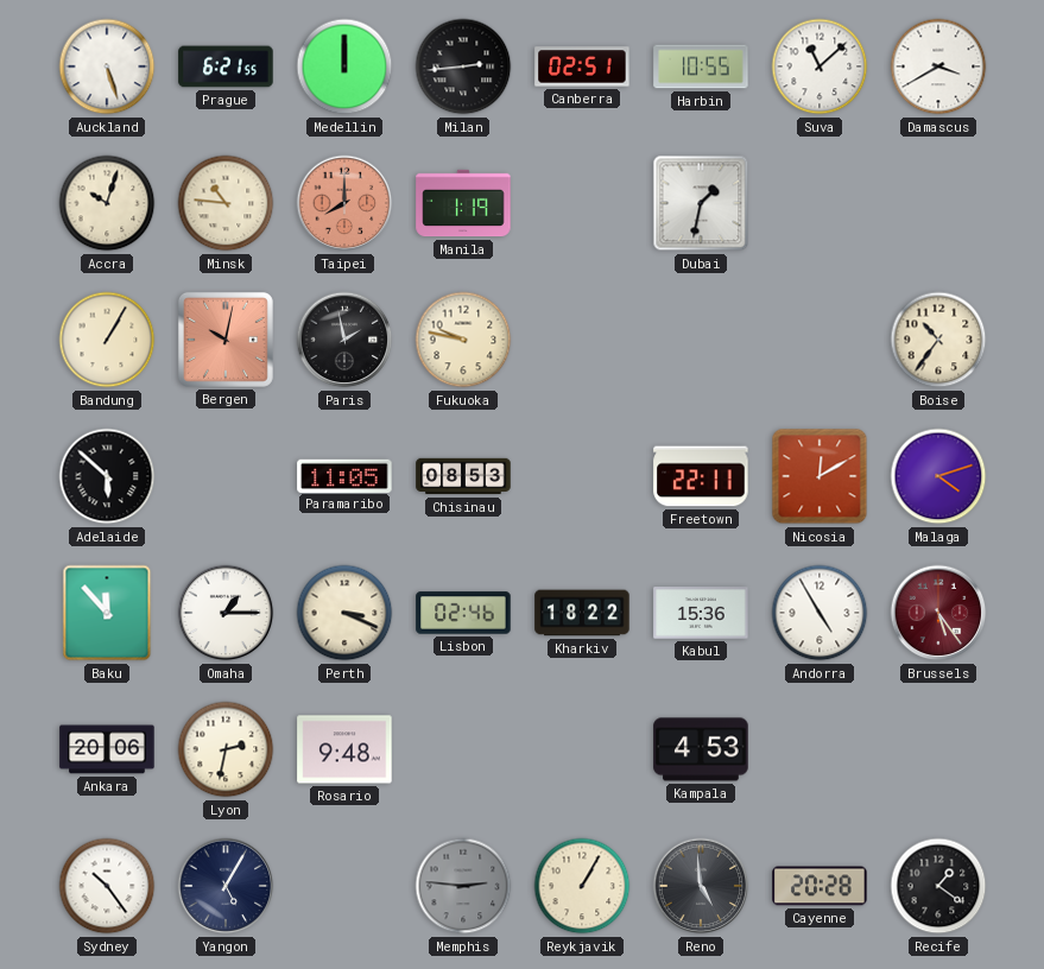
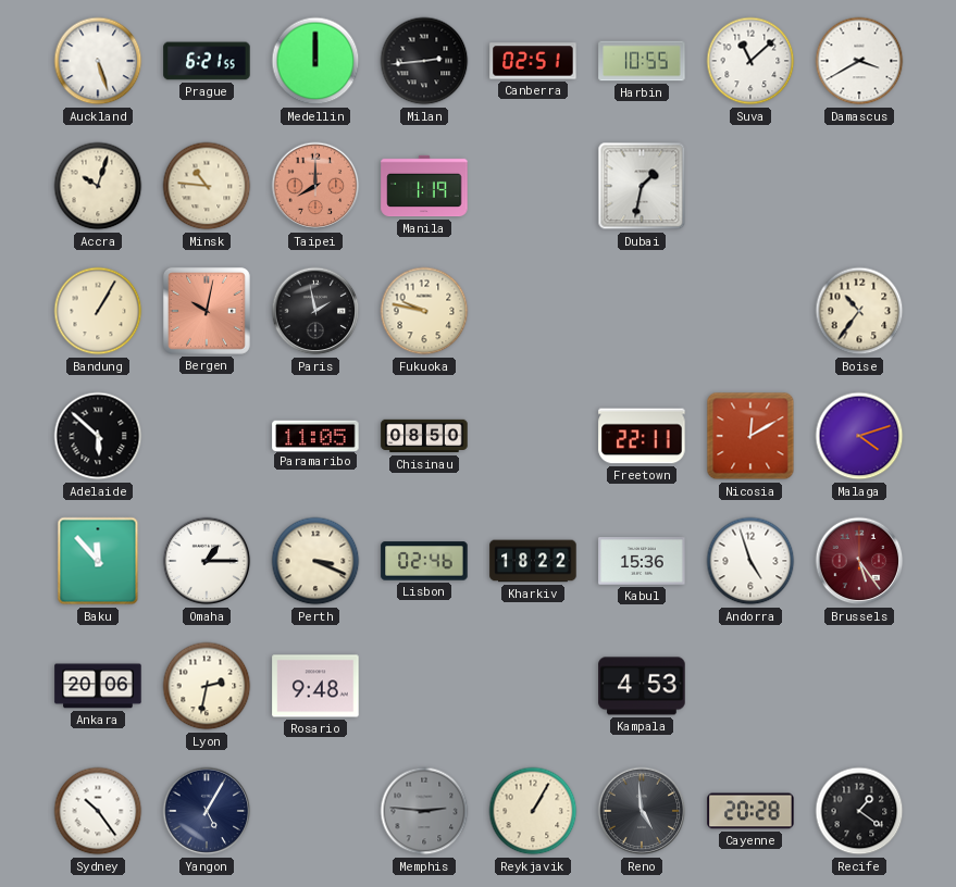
Chisinau: 08:53 -> 08:50
Andorra: 4:55 -> 4:57
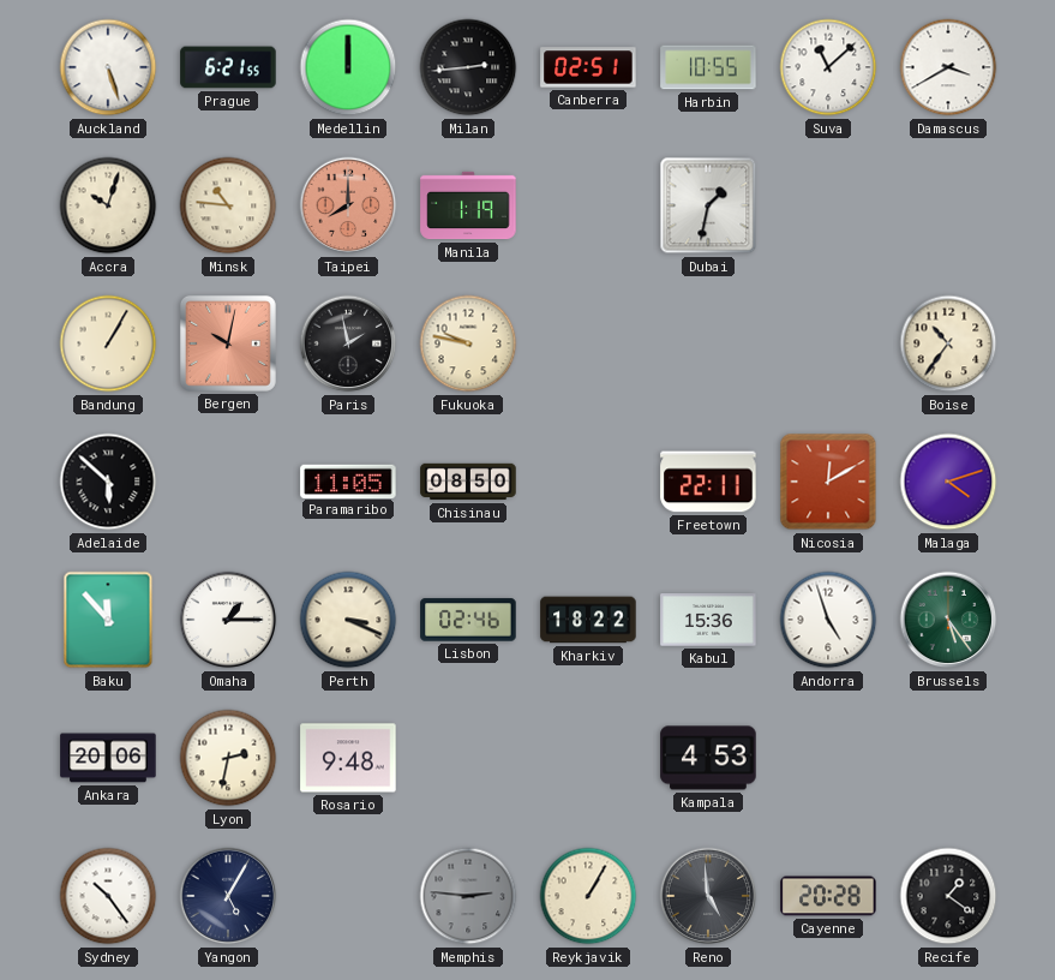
Brussels dial: burgundy -> green
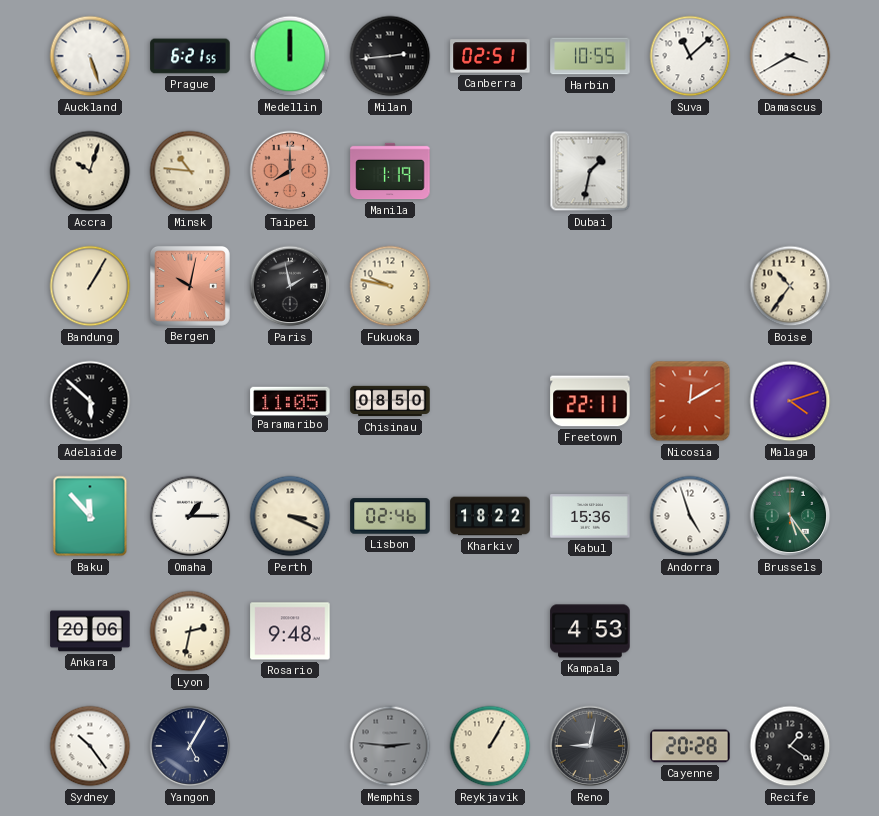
Reno: 4:59 -> 9:02
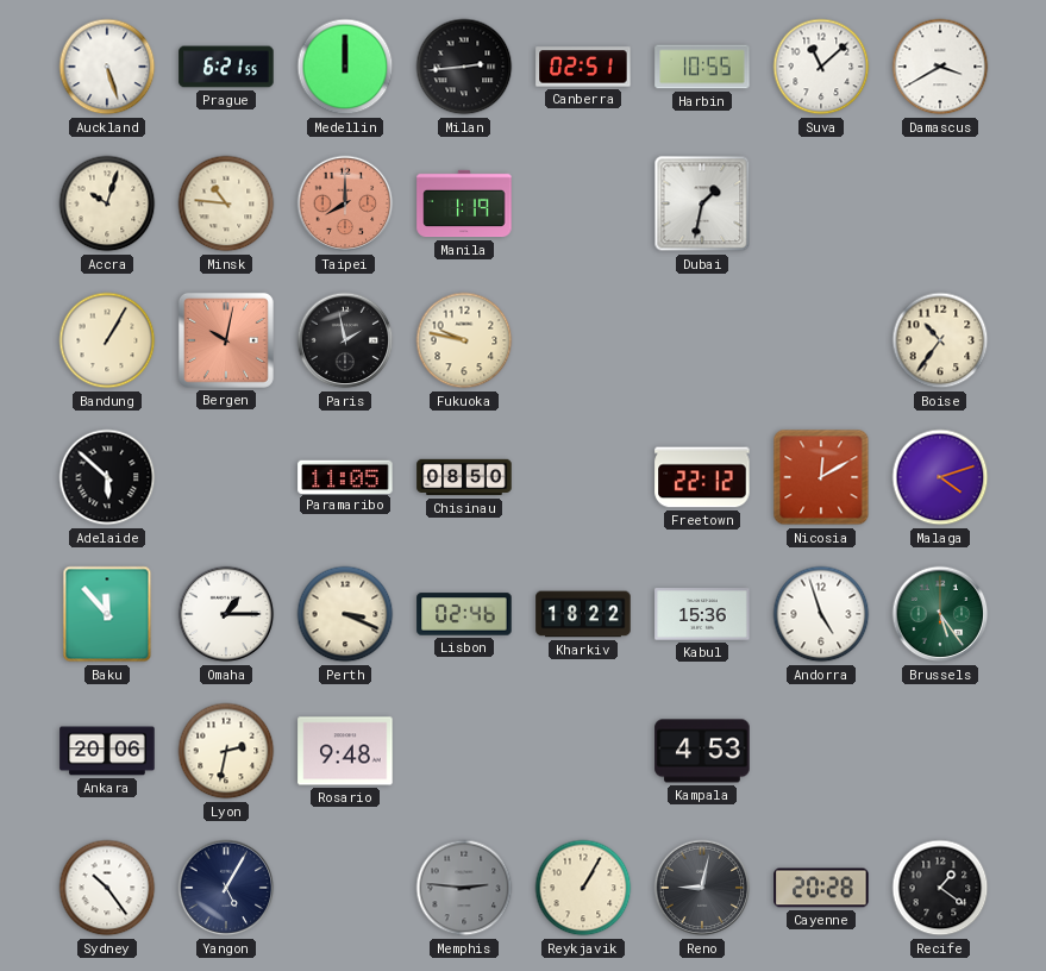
Freetown: 22:11 -> 22:12
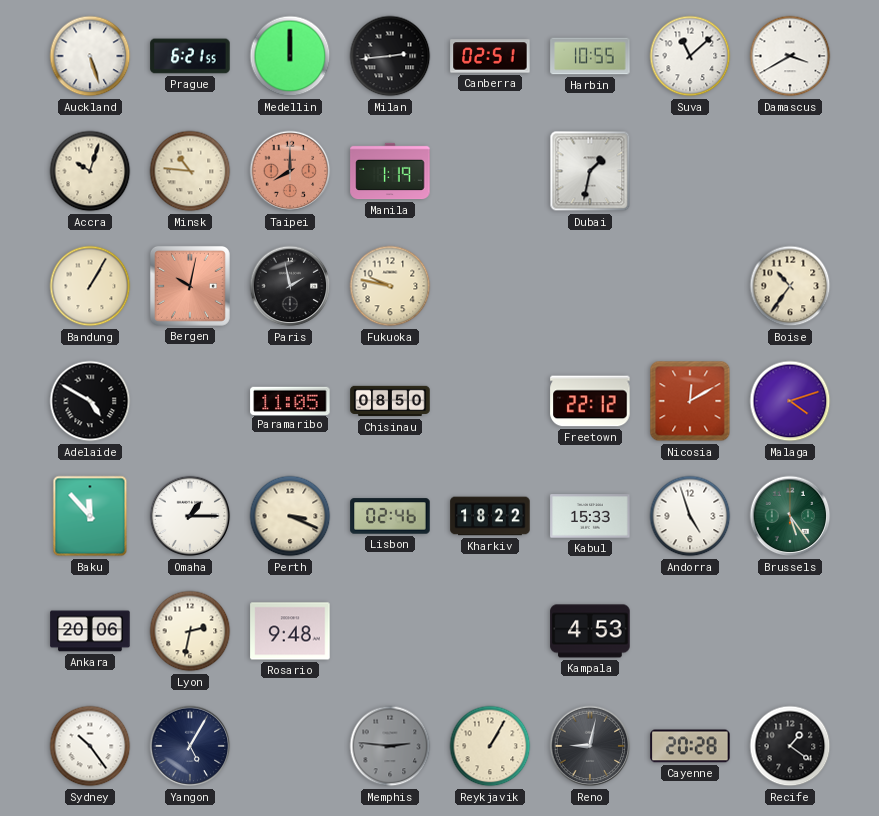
Adelaide: 5:52 -> 4:50
Kabul: 15:36 -> 15:33
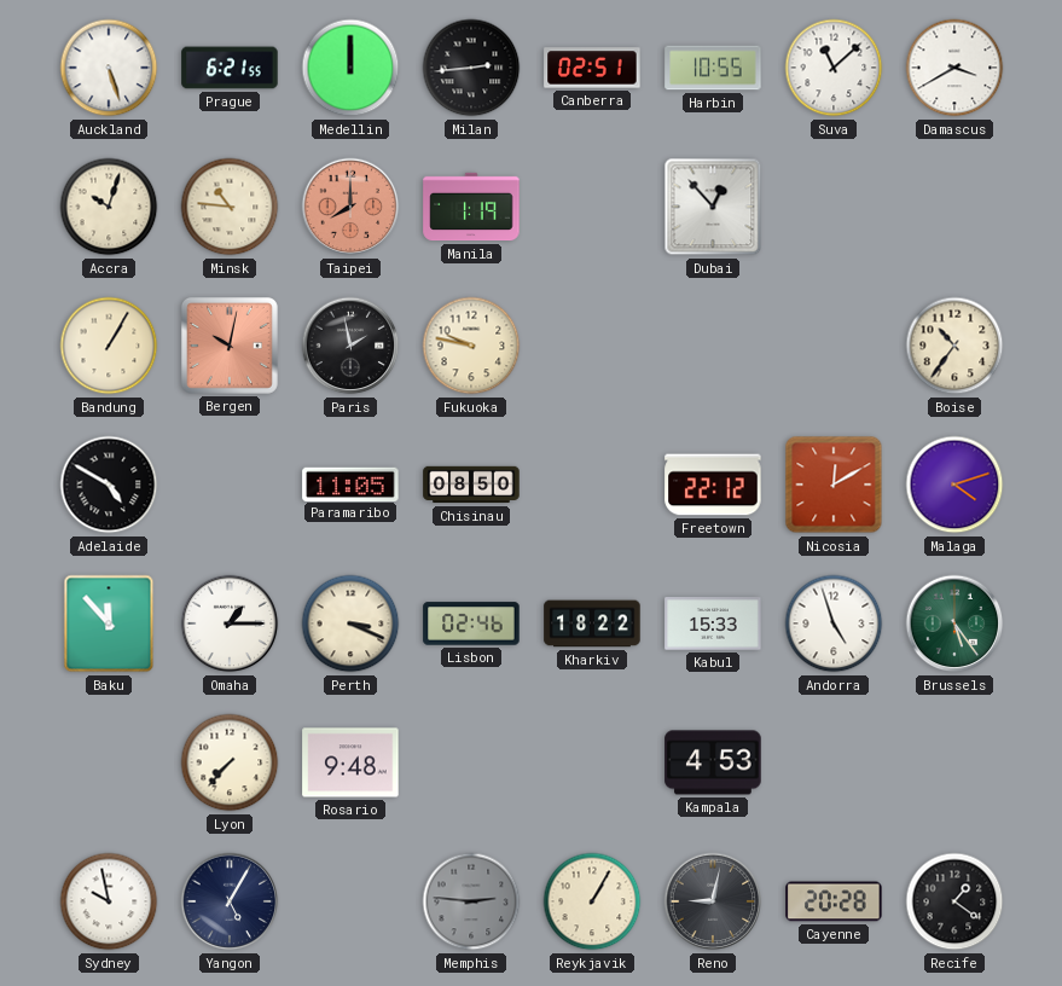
Dubai: 1:32 -> 12:53
Ankara: 20:06 -> none
Lyon: 2:32 -> 7:37
Sydney: 10:24 -> 9:58
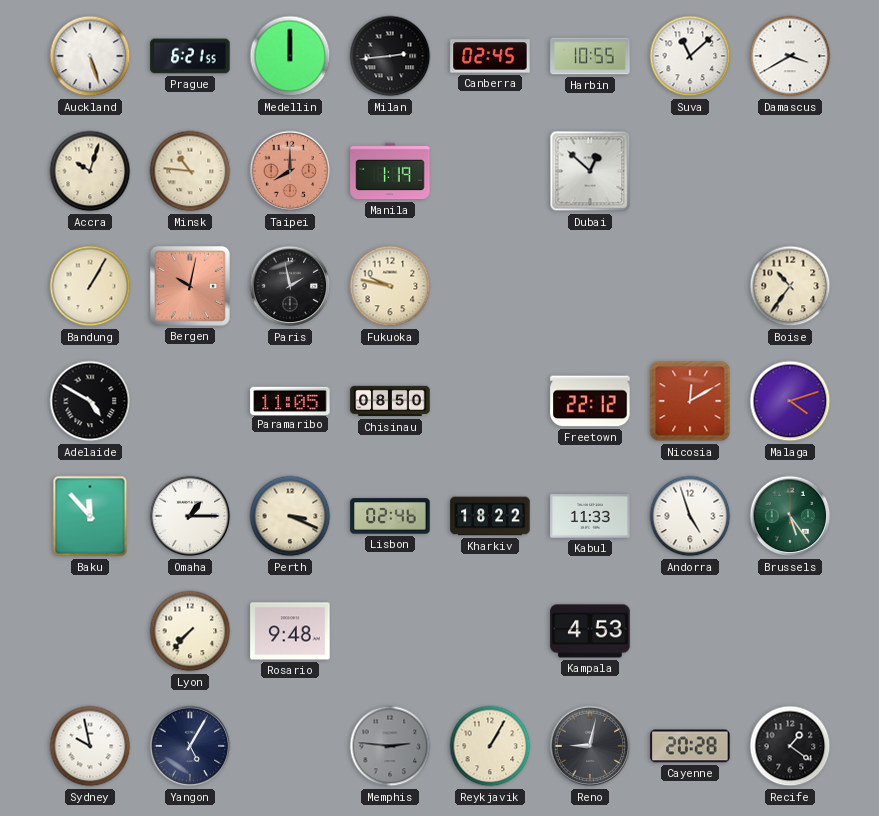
Canberra: 02:51 -> 02:45
Dubai: 12:53 -> 12:52
Kabul: 15:33 -> 11:33
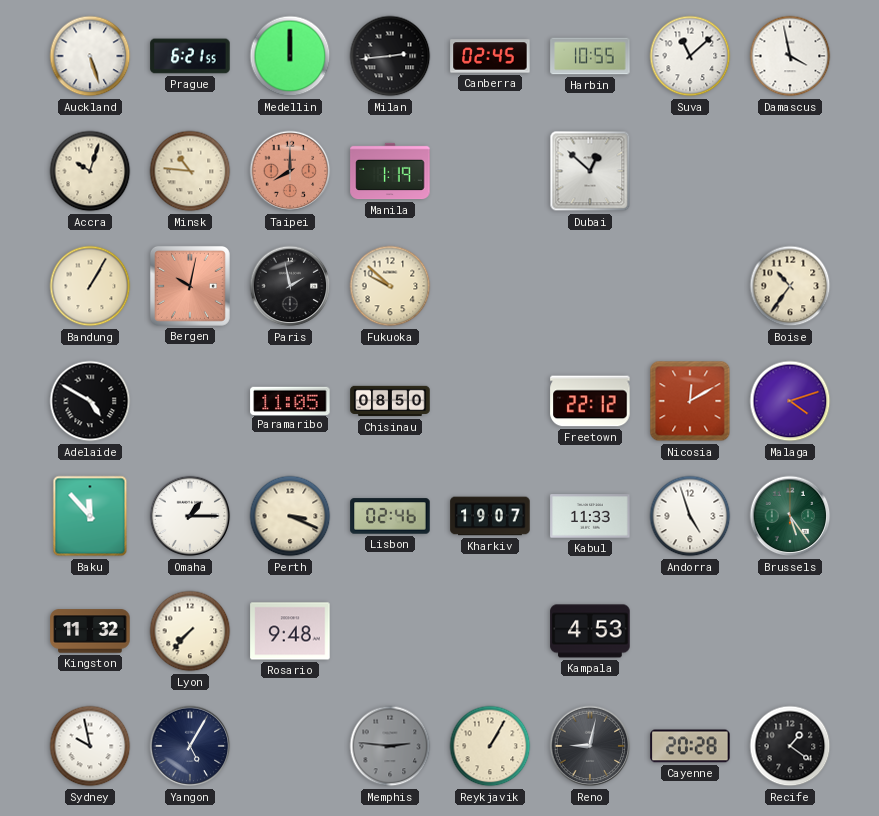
Damascus: 3:40 -> 3:58
Fukuoka: 9:47 -> 9:52
Kharkiv: 18:22 -> 19:07
Kingston: none -> 11:32
